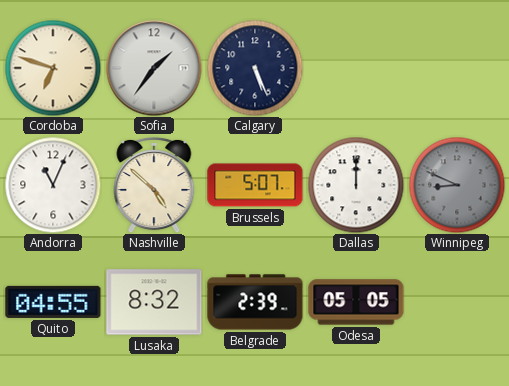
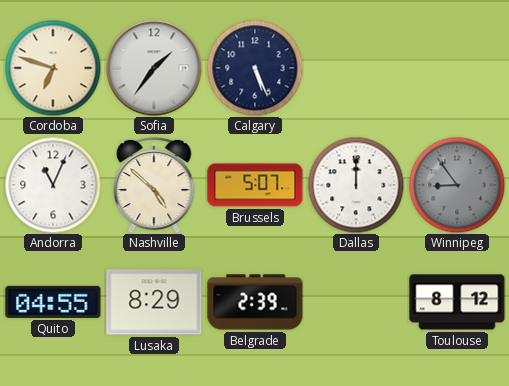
Winnipeg: 8:49 -> 8:54
Lusaka: 8:32 -> 8:29
Odesa: 05:05 -> none
Toulouse: none -> 8:12
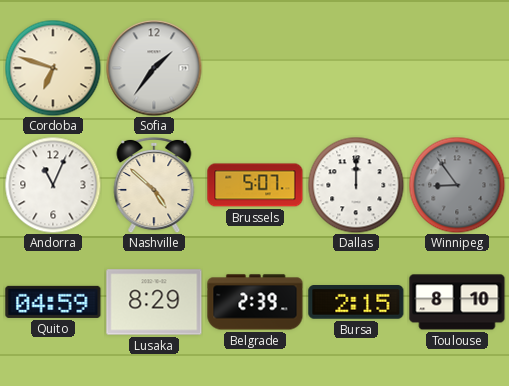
Calgary: 5:26 -> none
Quito: 04:55 -> 04:59
Bursa: none -> 2:15
Toulouse: 8:12 -> 8:10
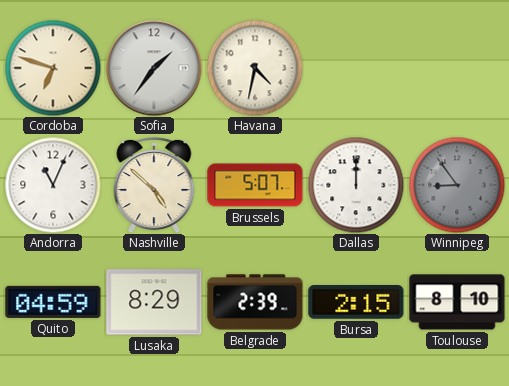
Havana: none -> 4:32
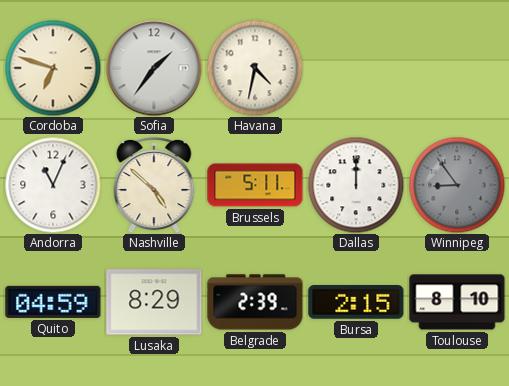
Brussels: 5:07 -> 5:11
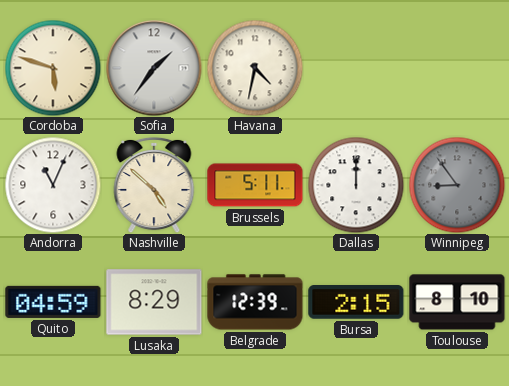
Cordoba: 6:48 -> 5:48
Belgrade: 2:39 -> 12:39
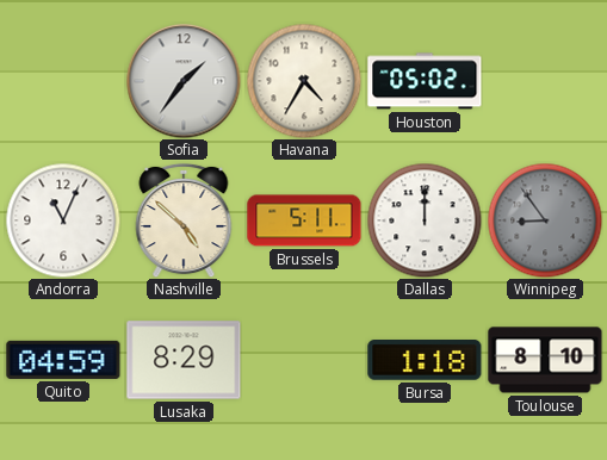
Cordoba: 5:48 -> none
Havana: 4:32 -> 4:35
Houston: none -> 05:02
Belgrade: 12:39 -> none
Bursa: 2:15 -> 1:18
